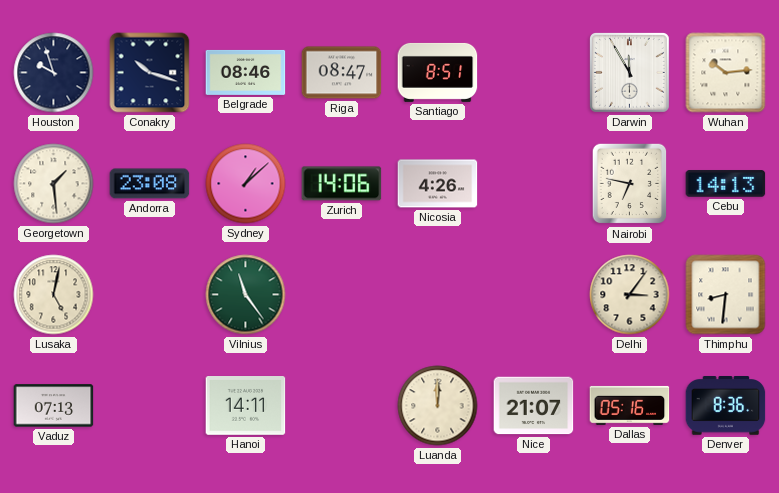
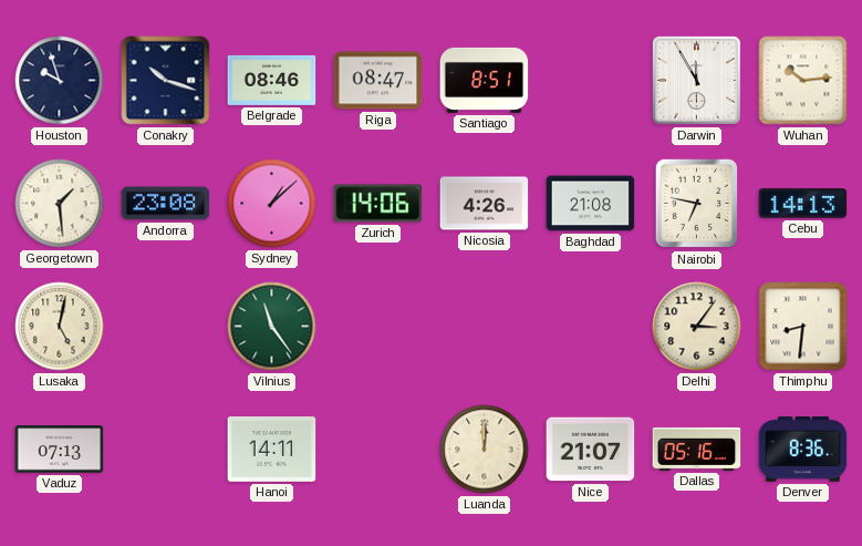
Baghdad: none -> 21:08
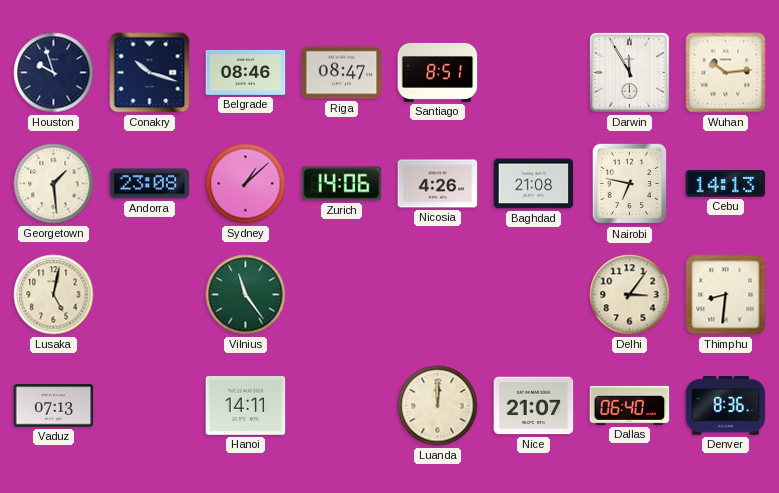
Dallas: 05:16 -> 06:40
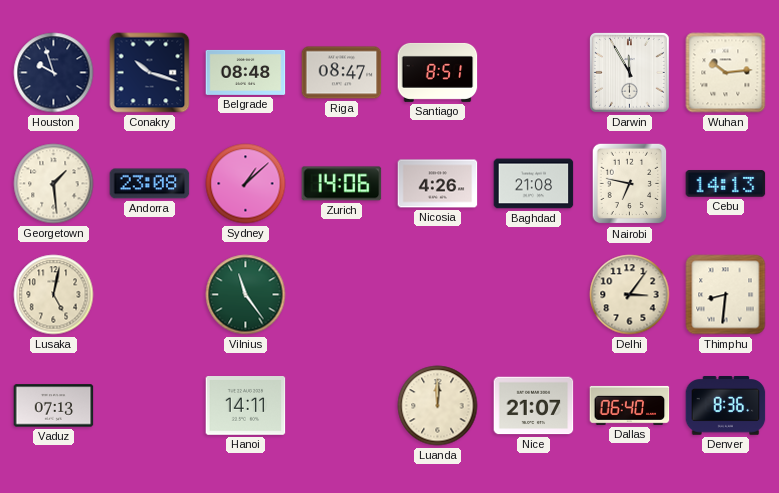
Belgrade: 08:46 -> 08:48
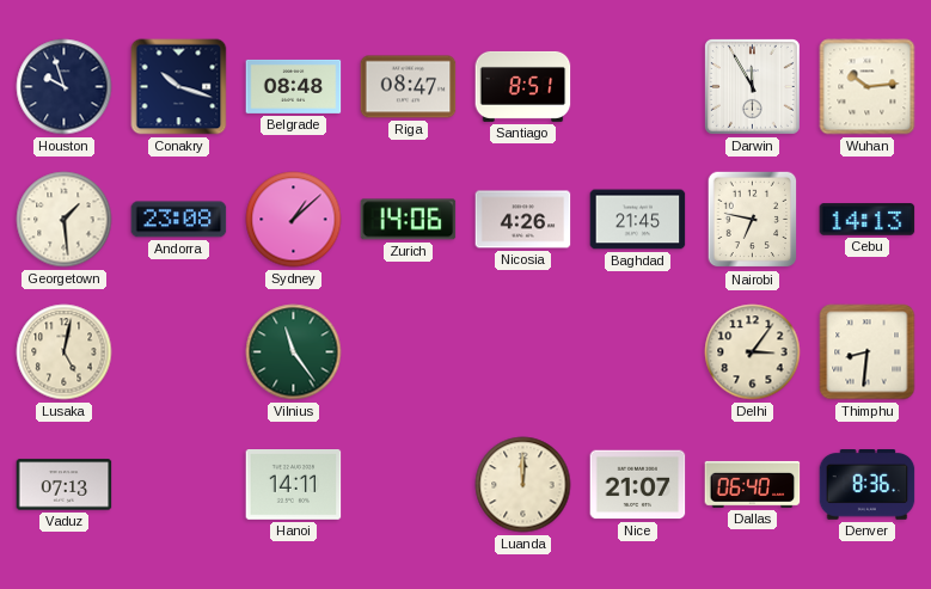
Baghdad: 21:08 -> 21:45
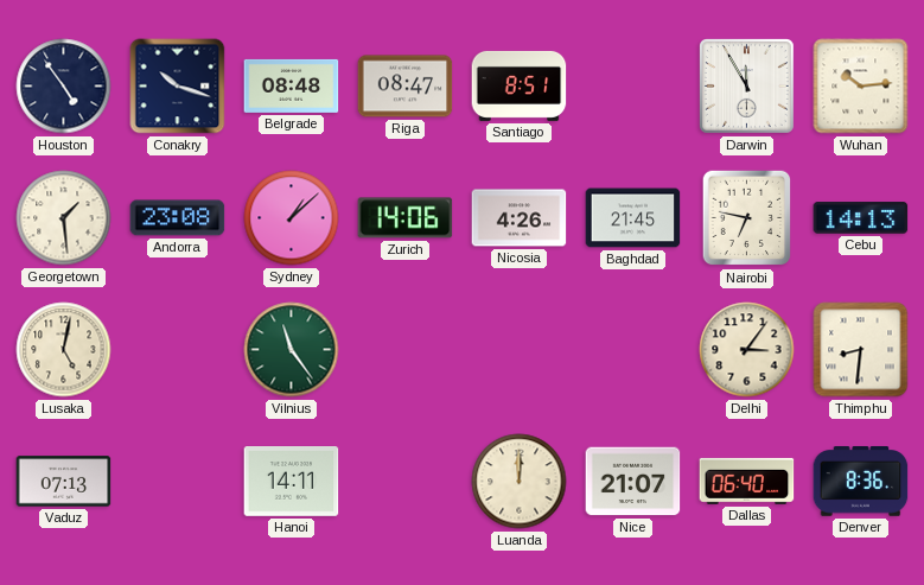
Houston: 9:57 -> 4:54
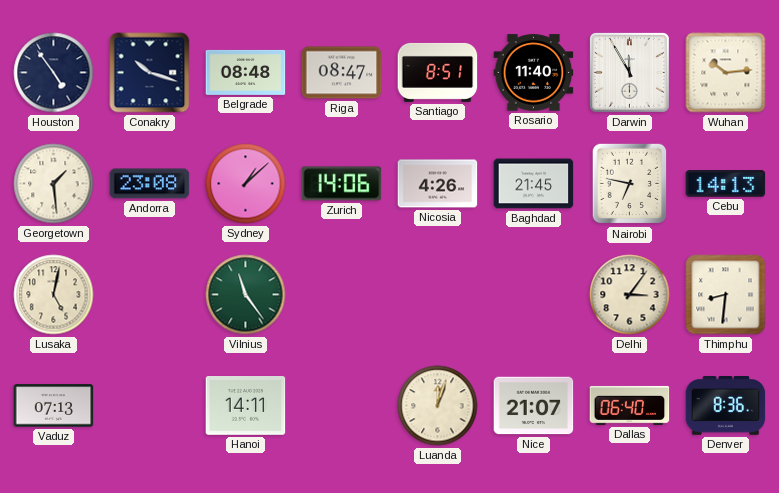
Rosario: none -> 11:40
Luanda: 12:00 -> 12:03
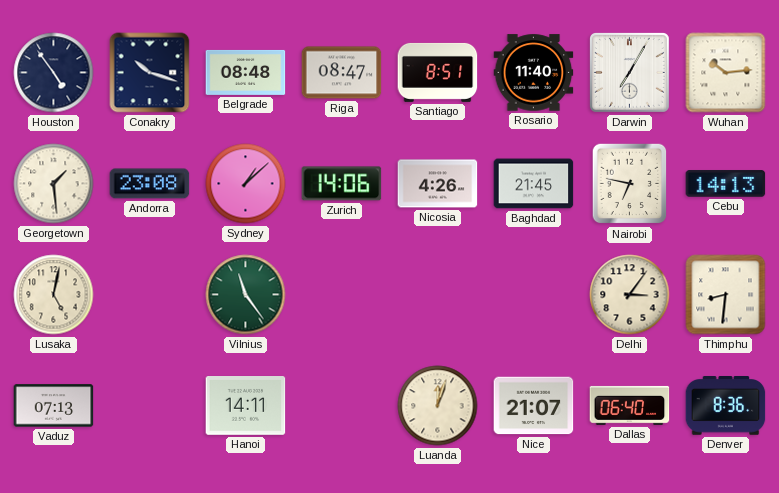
Darwin: 11:55 -> 7:05
